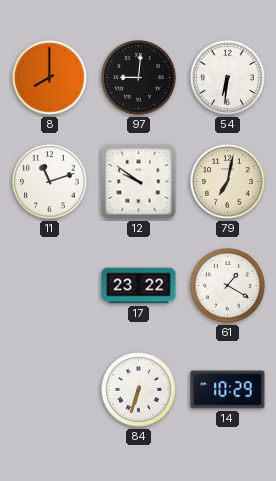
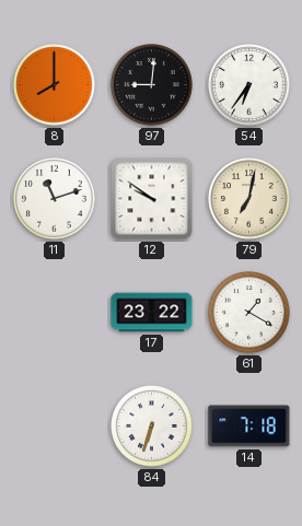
54: 6:31 -> 6:36
14: 10:29 -> 7:18
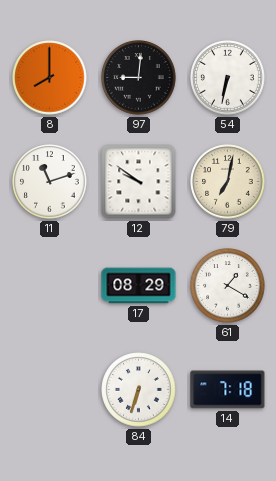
54: 6:36 -> 6:32
17: 23:22 -> 08:29
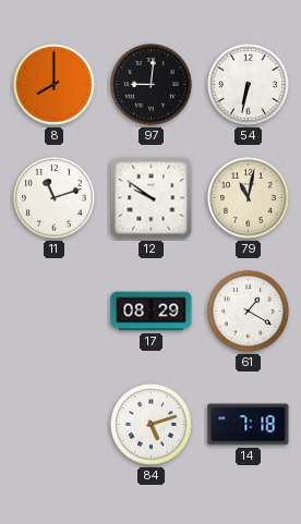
79: 7:02 -> 11:02
84: 6:33 -> 5:12
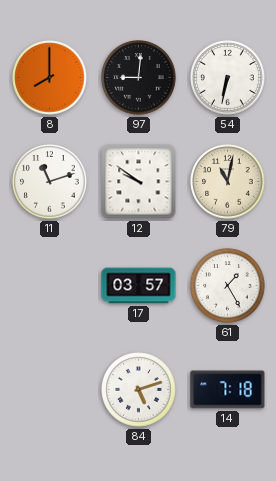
17: 08:29 -> 03:57
61: 1:20 -> 1:25
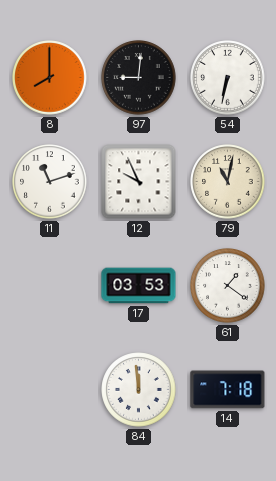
12: 9:51 -> 9:56
17: 03:57 -> 03:53
61: 1:25 -> 1:21
84: 5:12 -> 11:59
